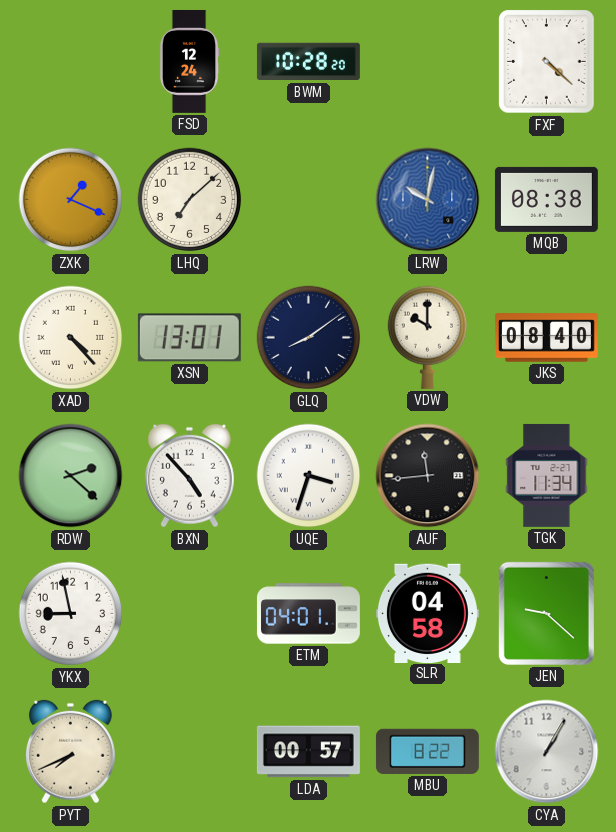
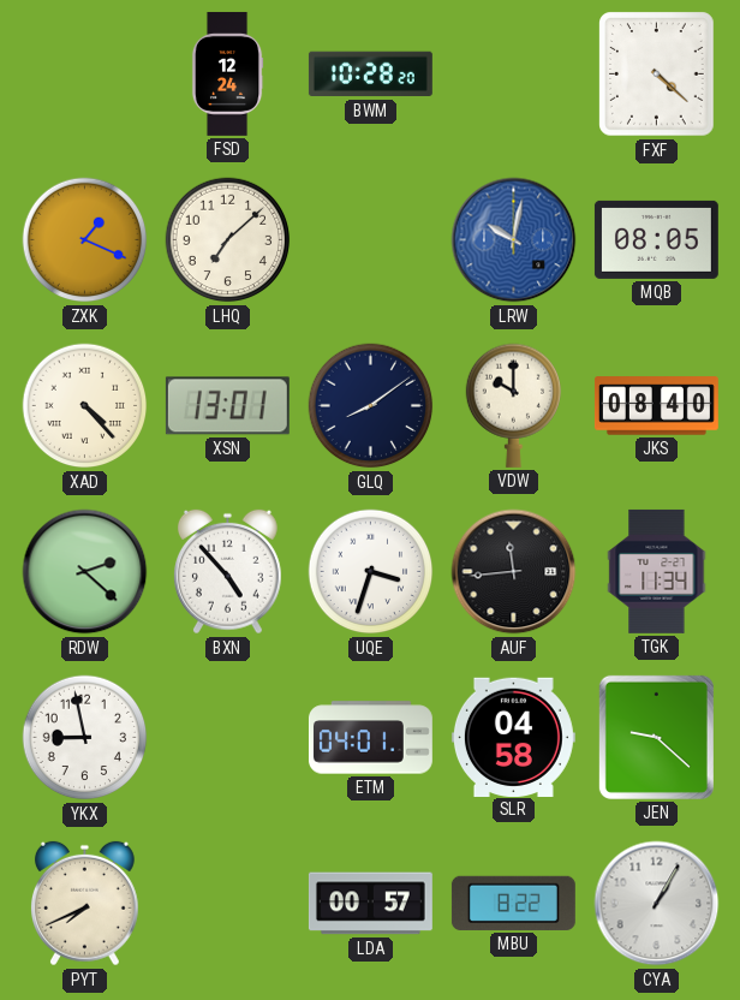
MQB: 08:38 -> 08:05
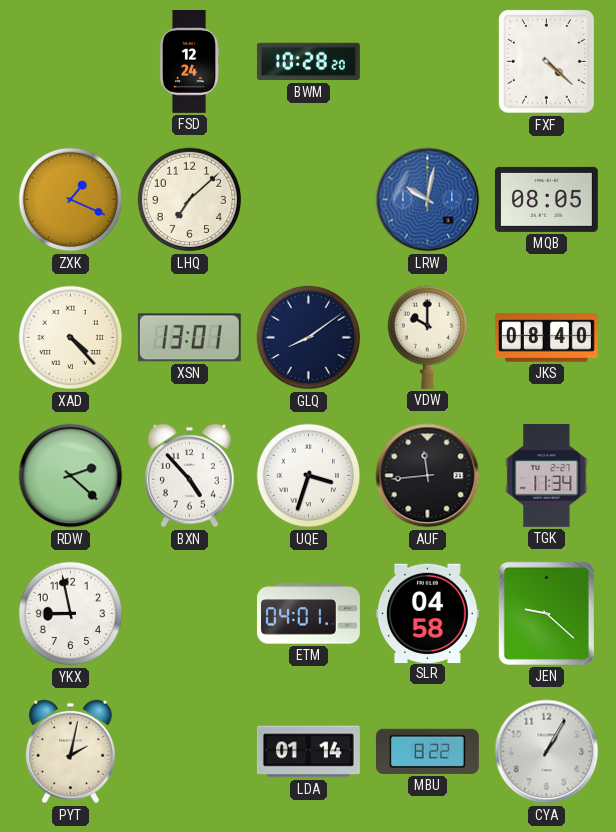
PYT: 7:41 -> 2:02
LDA: 00:57 -> 01:14
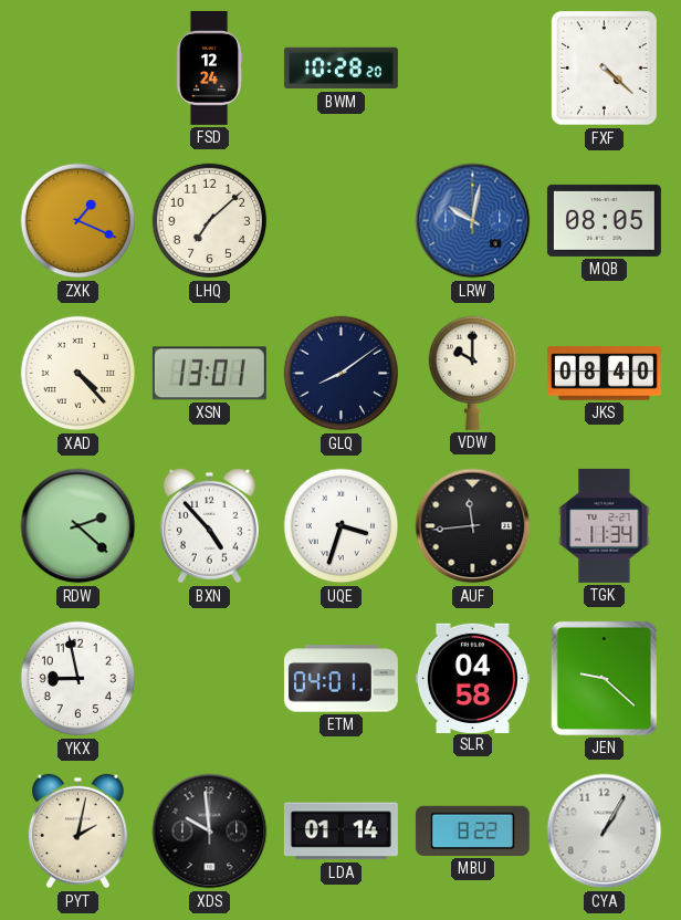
XDS: none -> 9:59
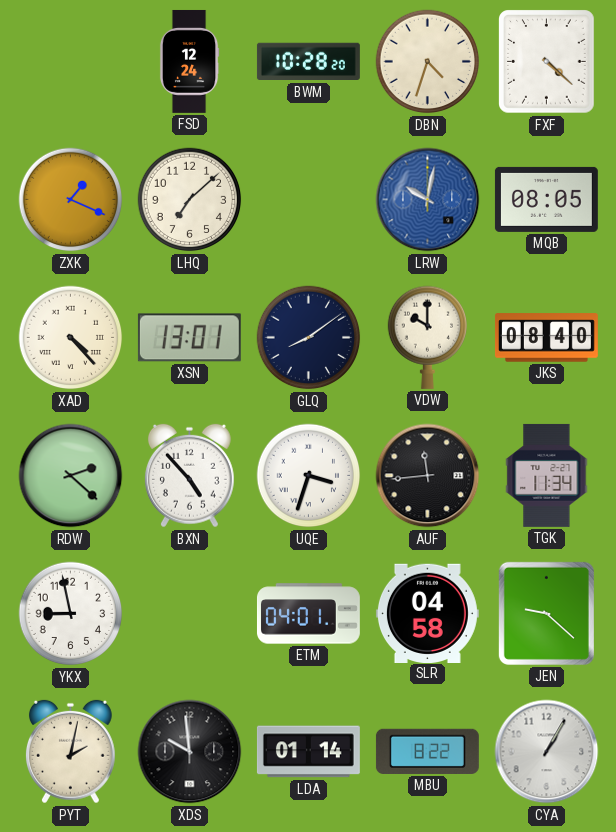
DBN: none -> 4:33
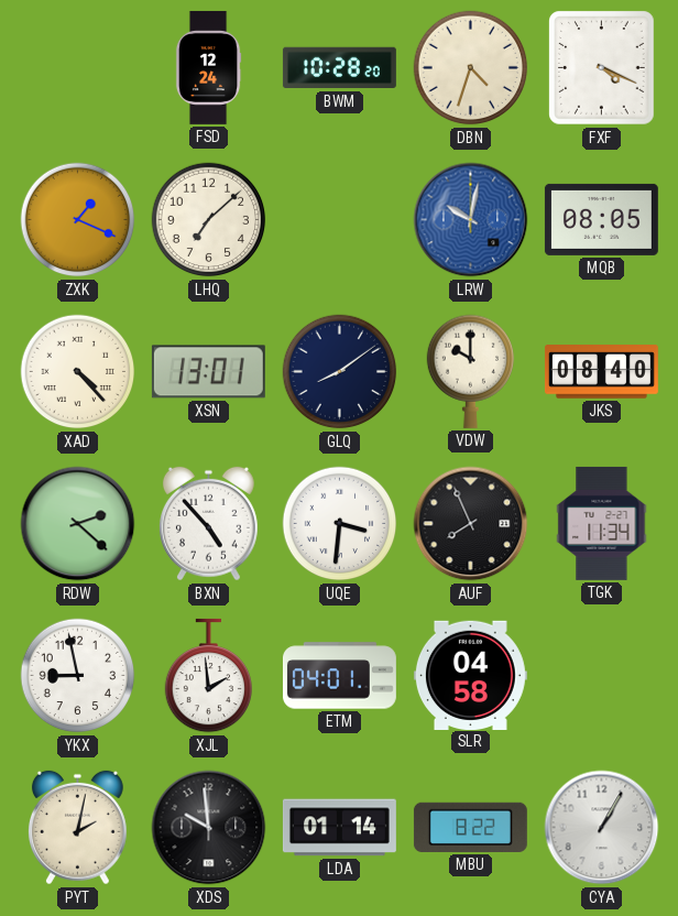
FXF: 4:22 -> 4:19
UQE: 3:33 -> 3:31
AUF: 11:44 -> 7:56
XJL: none -> 1:59
JEN: 9:22 -> none
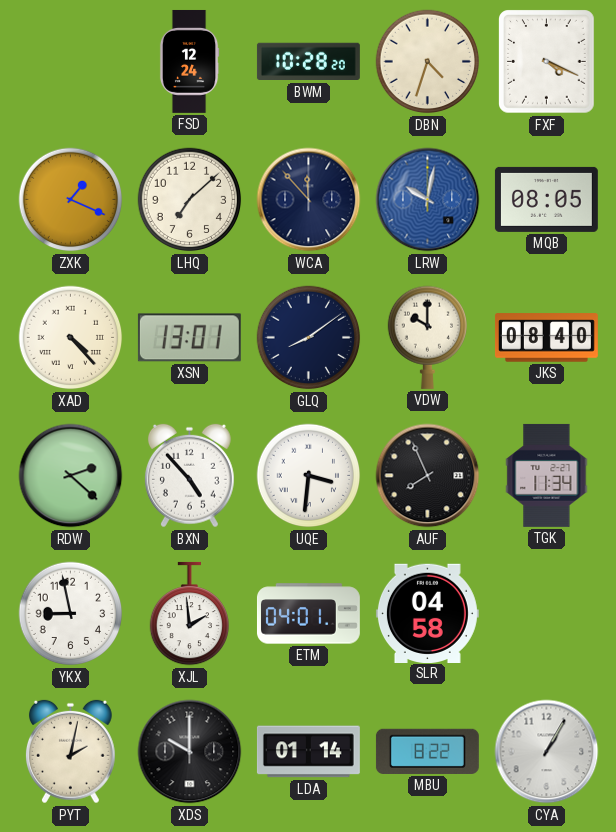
WCA: none -> 11:53
XDS: 9:59 -> 10:00
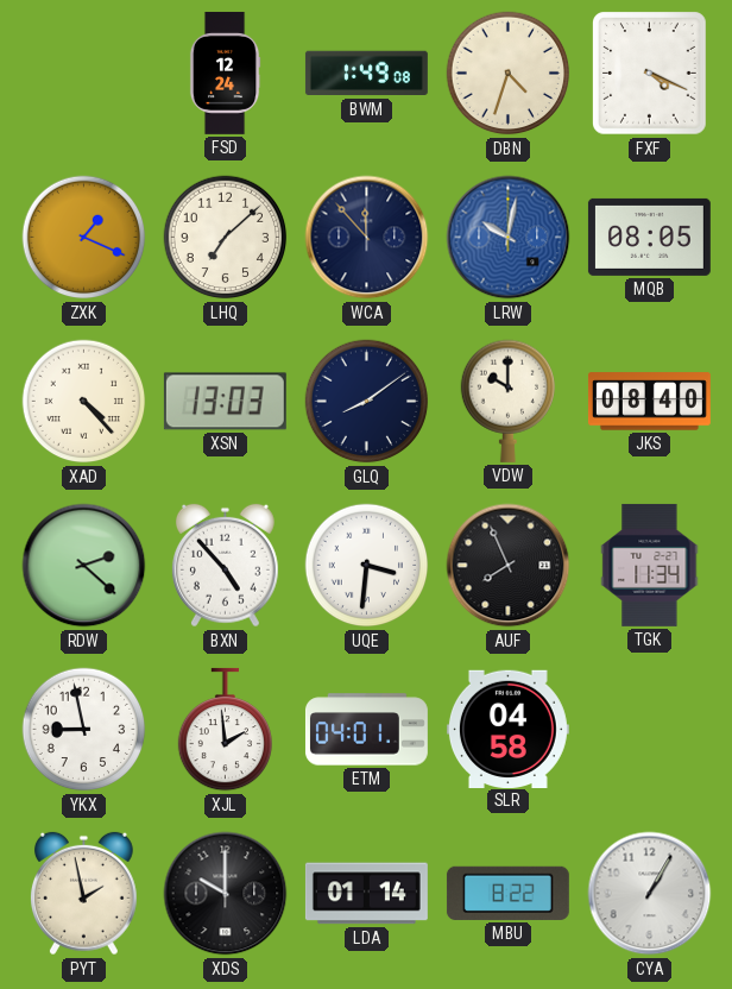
BWM: 10:28 -> 1:49
XSN: 13:01 -> 13:03
PYT: 2:02 -> 1:58
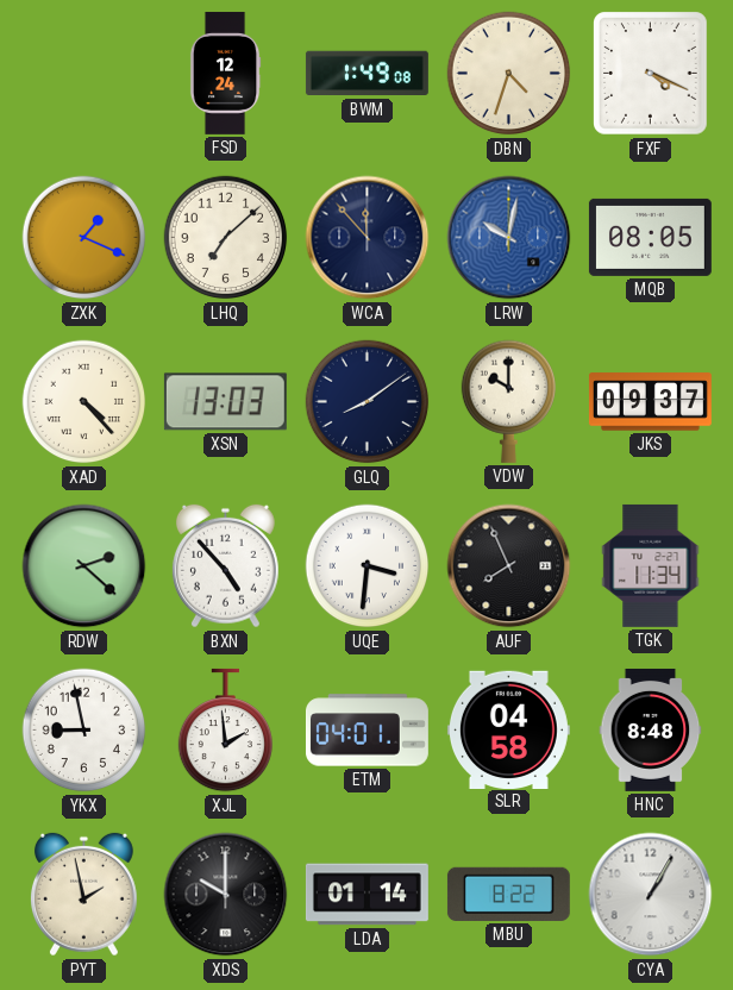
JKS: 08:40 -> 09:37
HNC: none -> 8:48
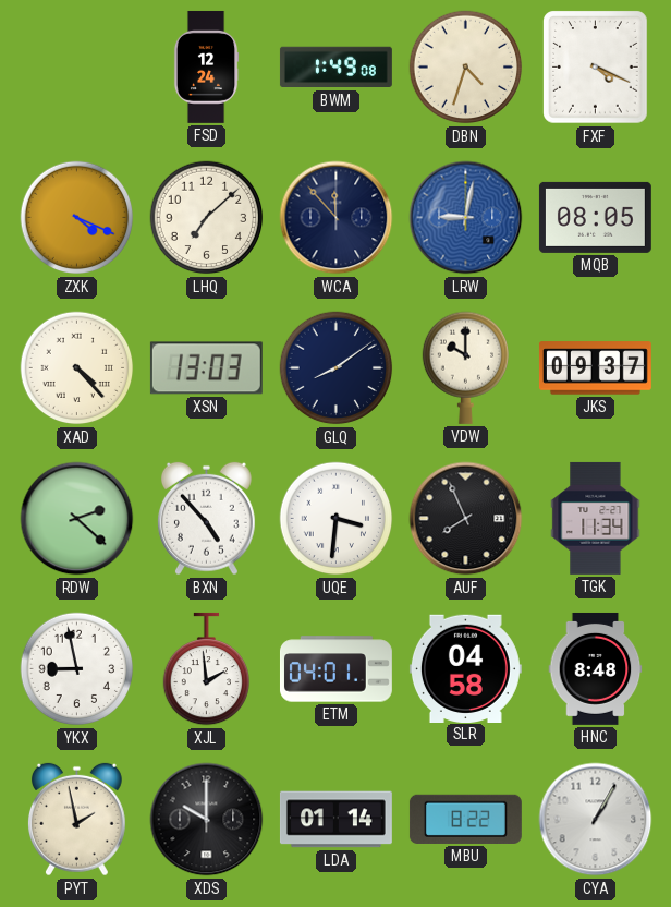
ZXK: 1:19 -> 4:19
LRW: 10:02 -> 9:02
